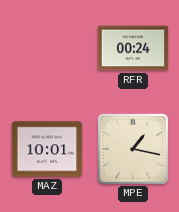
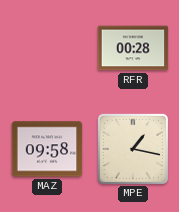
RFR: 00:24 -> 00:28
MAZ: 10:01 -> 09:58
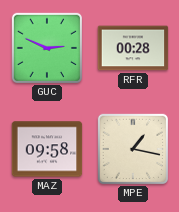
GUC: none -> 2:49
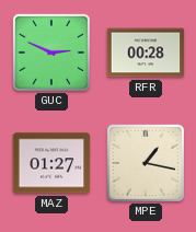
MAZ: 09:58 -> 01:27
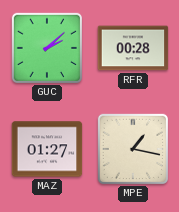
GUC: 2:49 -> 2:08
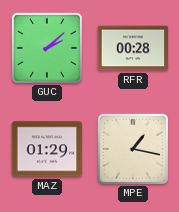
MAZ: 01:27 -> 01:29
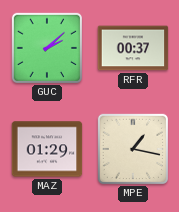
RFR: 00:28 -> 00:37
